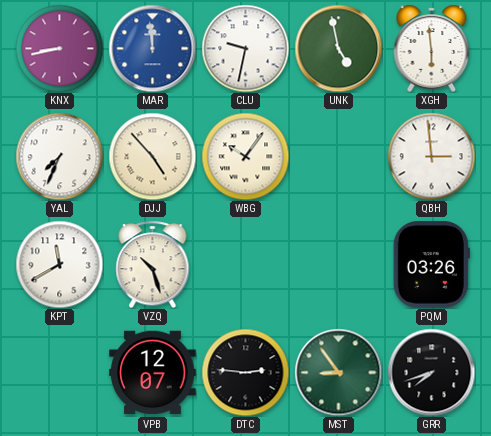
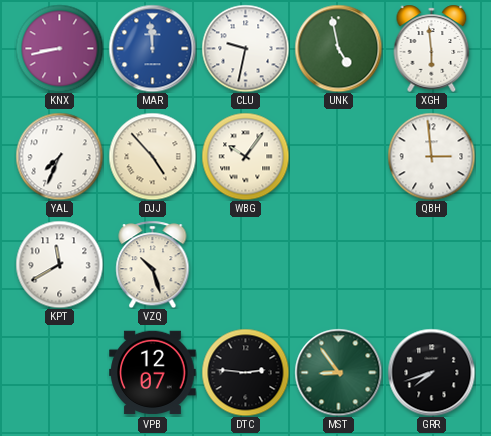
PQM: 03:26 -> none
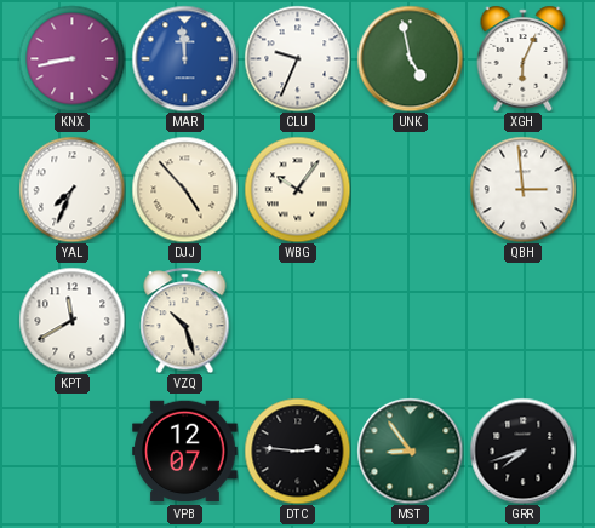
CLU: 9:32 -> 9:34
XGH: 5:59 -> 6:04
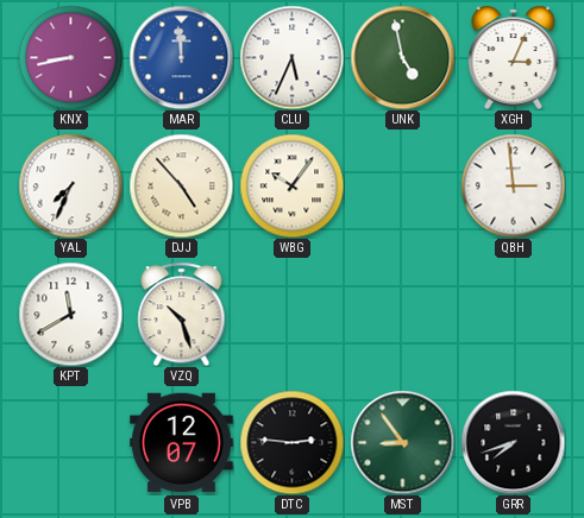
CLU: 9:34 -> 5:34
XGH: 6:04 -> 3:04
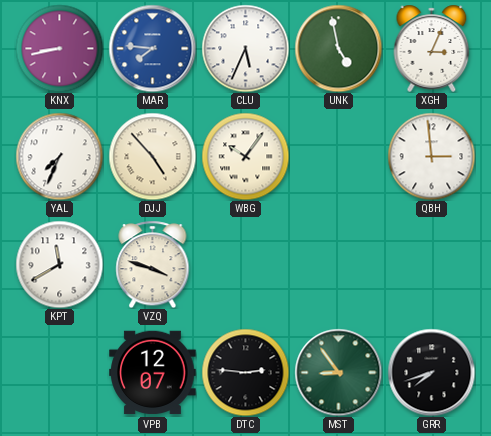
MAR: 11:59 -> 7:46
VZQ: 10:27 -> 3:48
